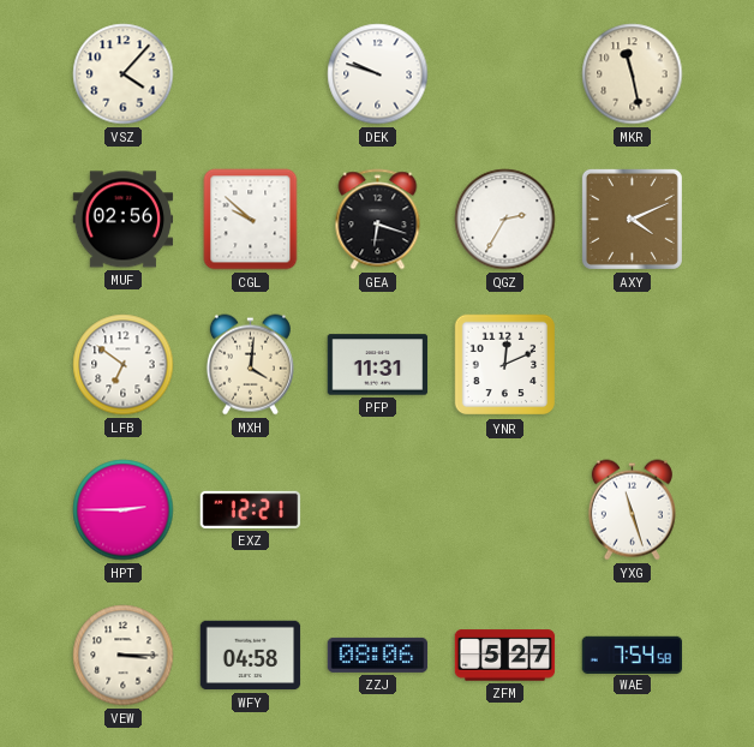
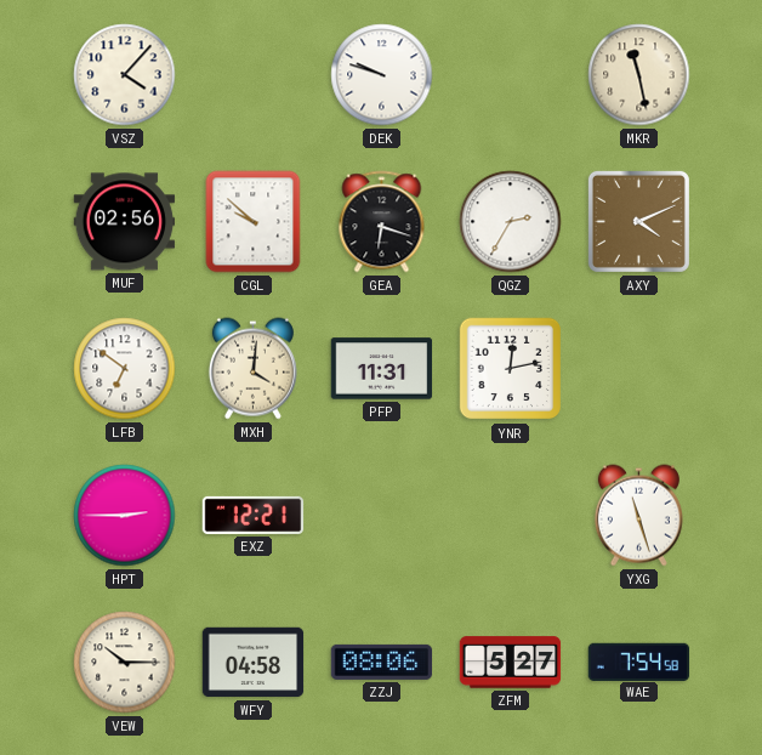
YNR: 12:11 -> 12:13
VEW: 3:15 -> 10:15
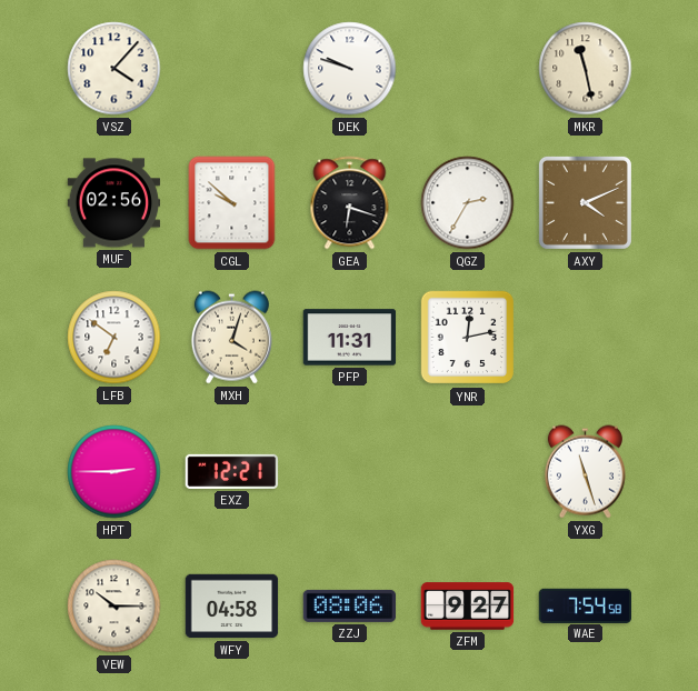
MXH: 4:01 -> 4:03
ZFM: 5:27 -> 9:27
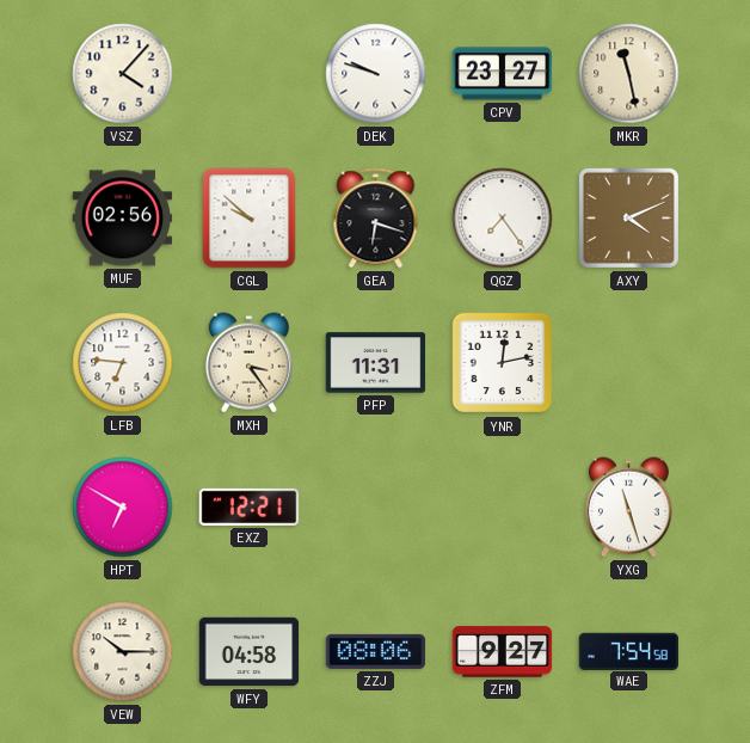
CPV: none -> 23:27
QGZ: 2:35 -> 7:24
LFB: 6:51 -> 6:46
MXH: 4:03 -> 3:24
HPT: 2:45 -> 6:50
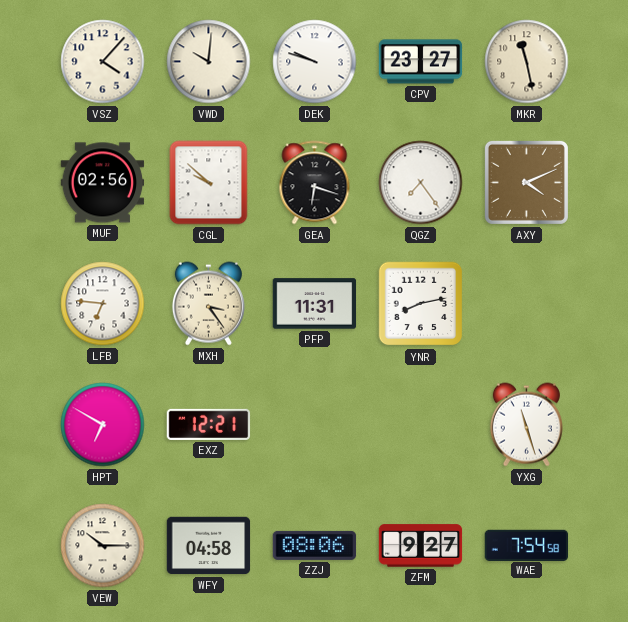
VWD: none -> 10:01
YNR: 12:13 -> 8:13
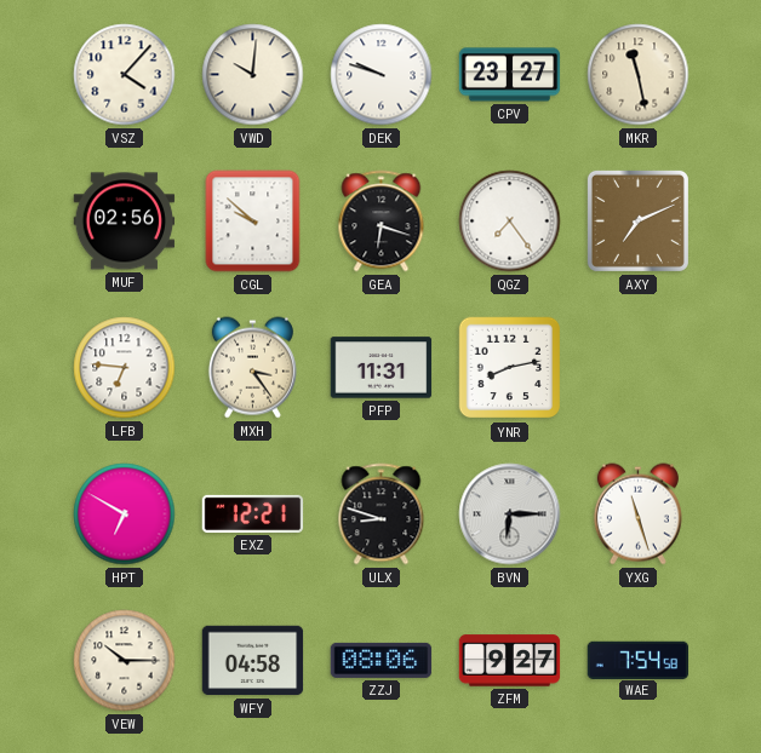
AXY: 4:11 -> 7:11
ULX: none -> 8:48
BVN: none -> 6:15
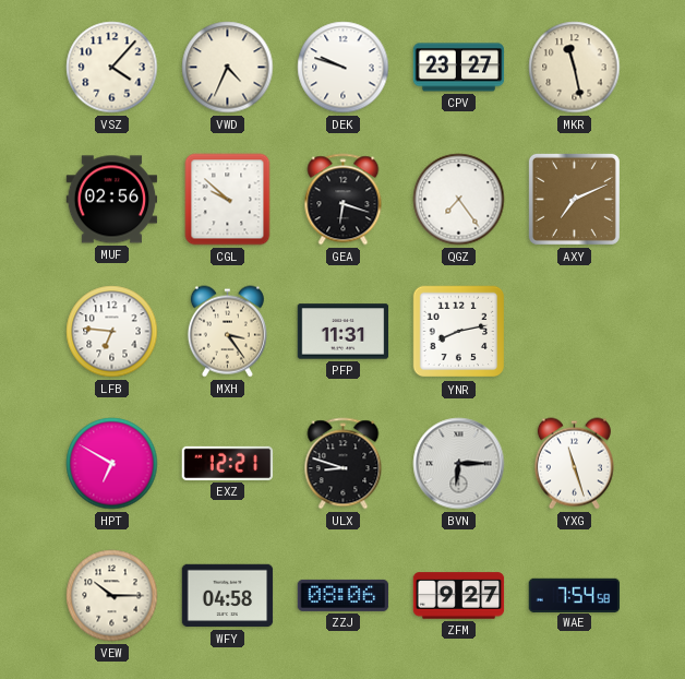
VWD: 10:01 -> 4:34
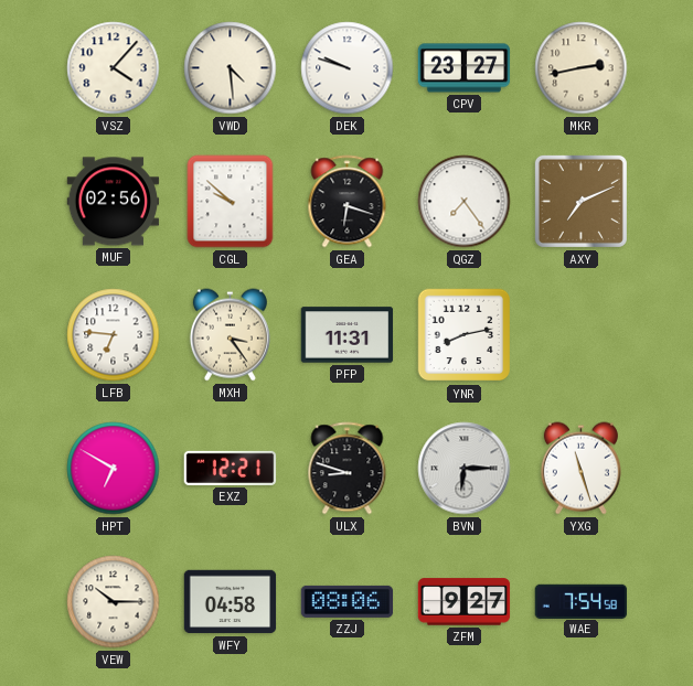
VWD: 4:34 -> 4:29
MKR: 11:28 -> 2:43
